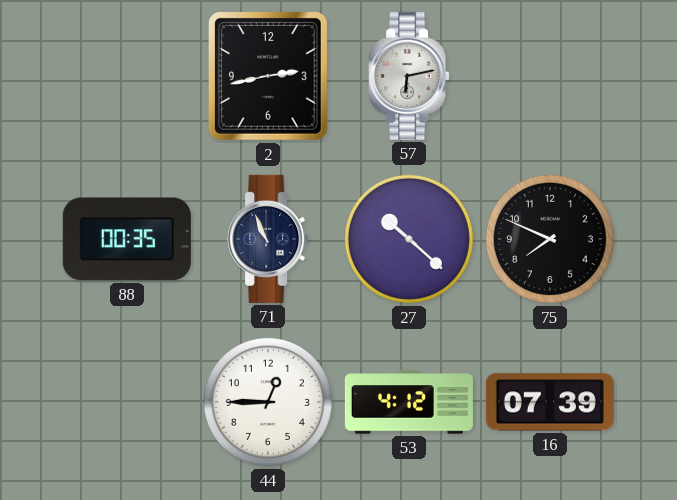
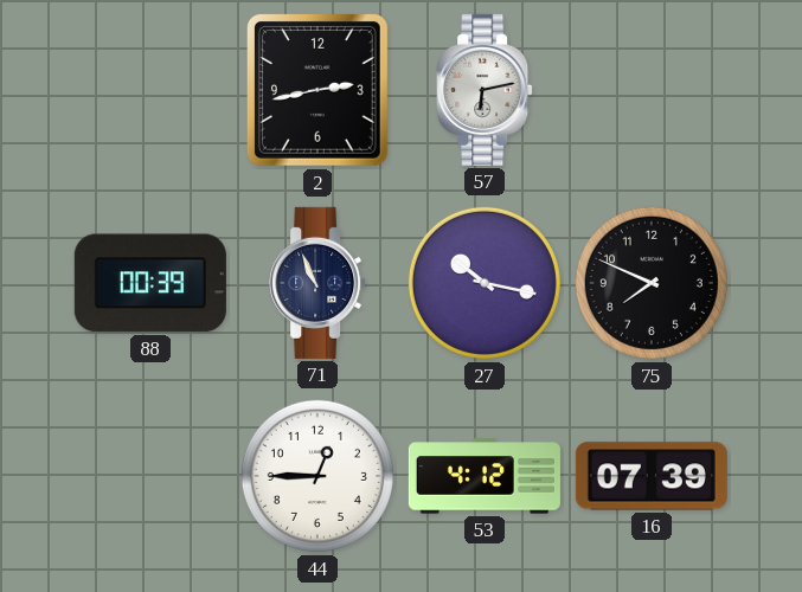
88: 00:35 -> 00:39
27: 10:22 -> 10:17
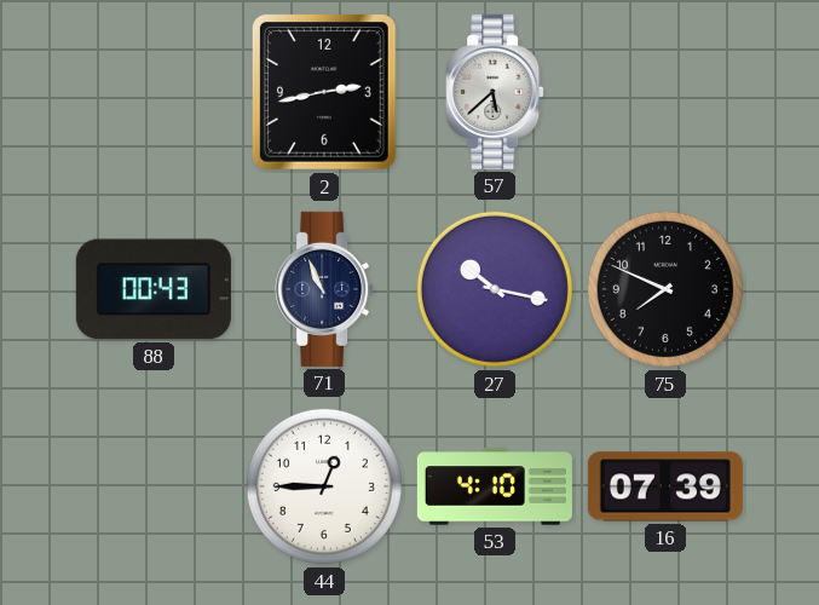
57: 6:13 -> 5:38
88: 00:39 -> 00:43
53: 4:12 -> 4:10
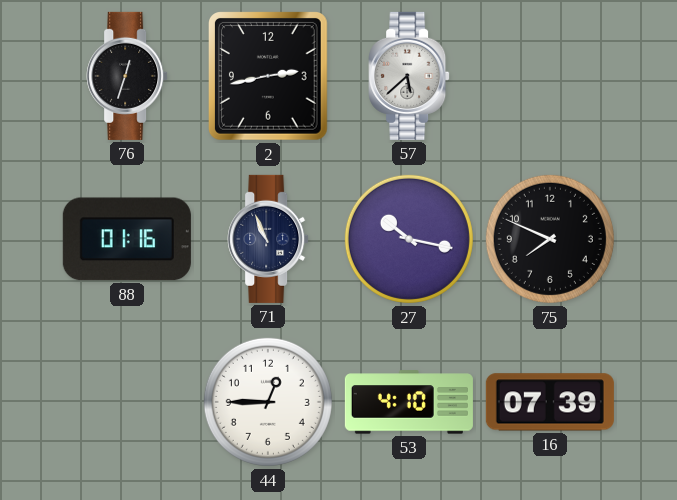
76: none -> 12:33
88: 00:43 -> 01:16
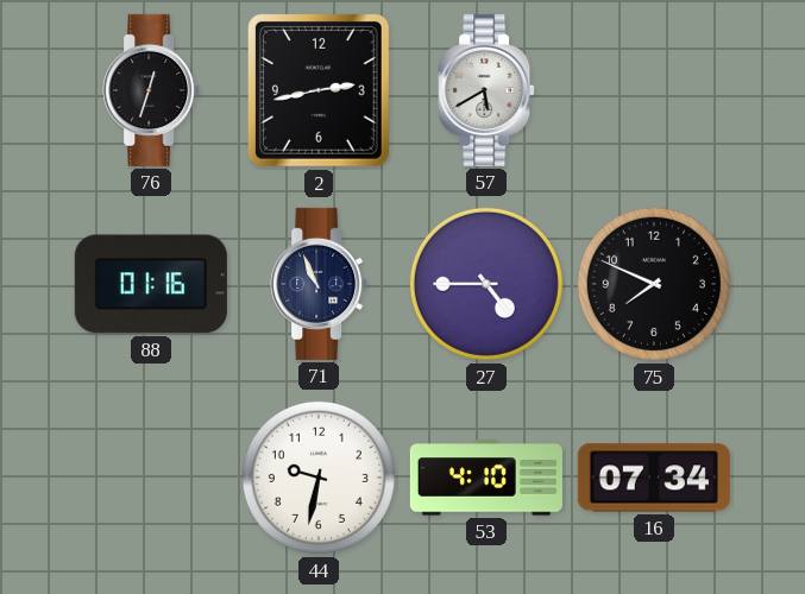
57: 5:38 -> 5:40
27: 10:17 -> 4:45
44: 12:45 -> 9:32
16: 07:39 -> 07:34
